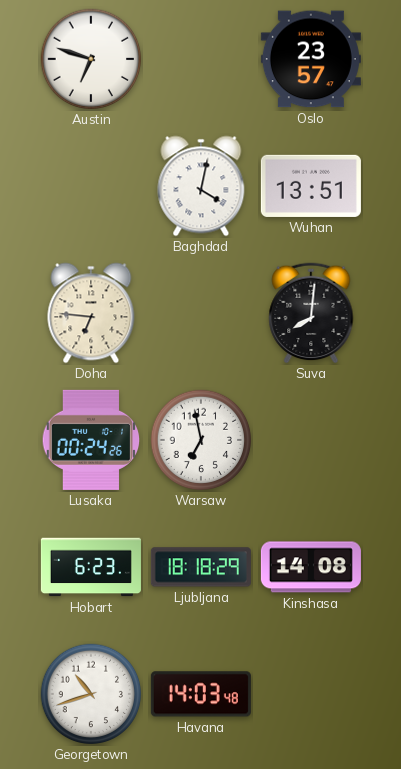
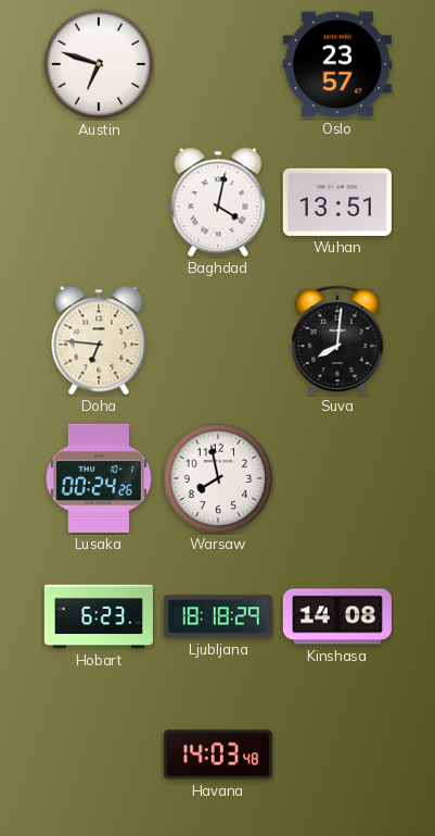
Warsaw: 6:58 -> 7:58
Georgetown: 10:42 -> none
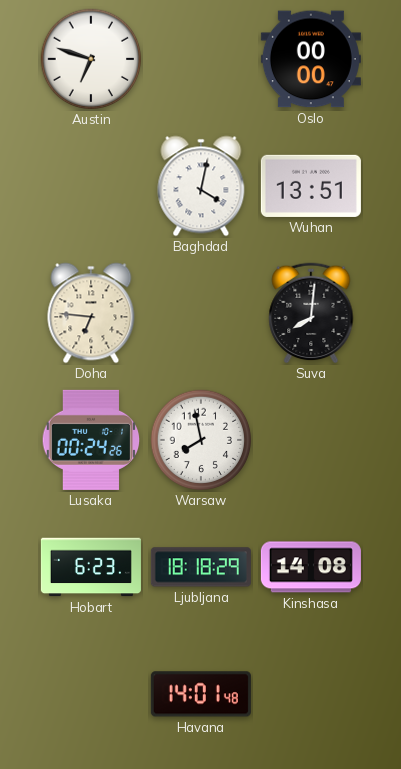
Oslo: 23:57 -> 00:00
Havana: 14:03 -> 14:01
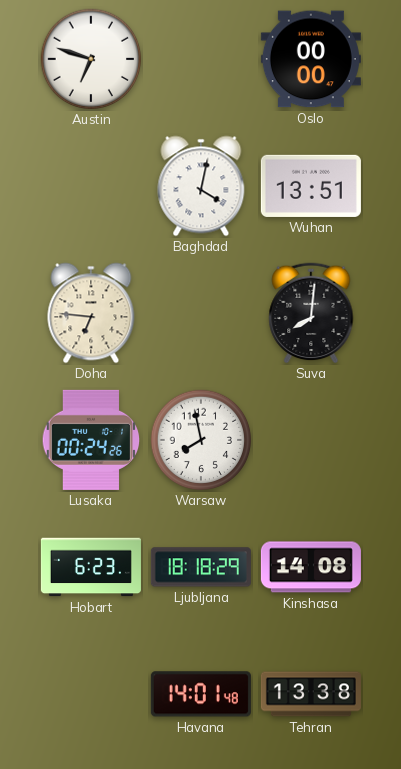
Tehran: none -> 13:38
